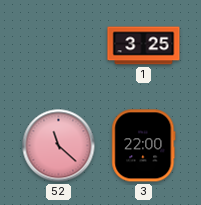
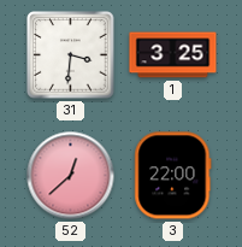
31: none -> 3:31
52: 11:22 -> 12:38
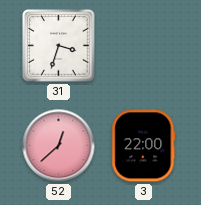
31: 3:31 -> 3:33
1: 3:25 -> none
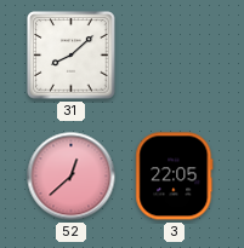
31: 3:33 -> 8:08
3: 22:00 -> 22:05
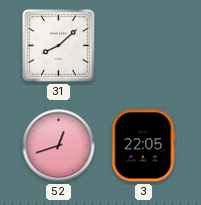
52: 12:38 -> 12:42
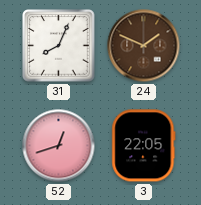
31: 8:08 -> 8:04
24: none -> 1:49
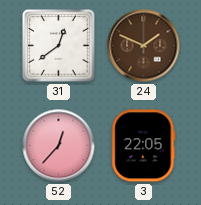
31: 8:04 -> 12:39
52: 12:42 -> 12:37
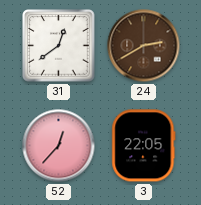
24: 1:49 -> 2:40
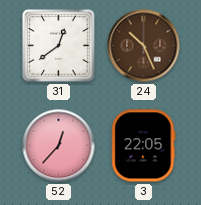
24: 2:40 -> 10:26
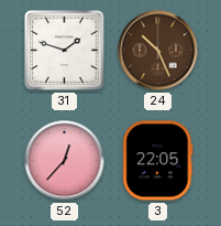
31: 12:39 -> 1:48
